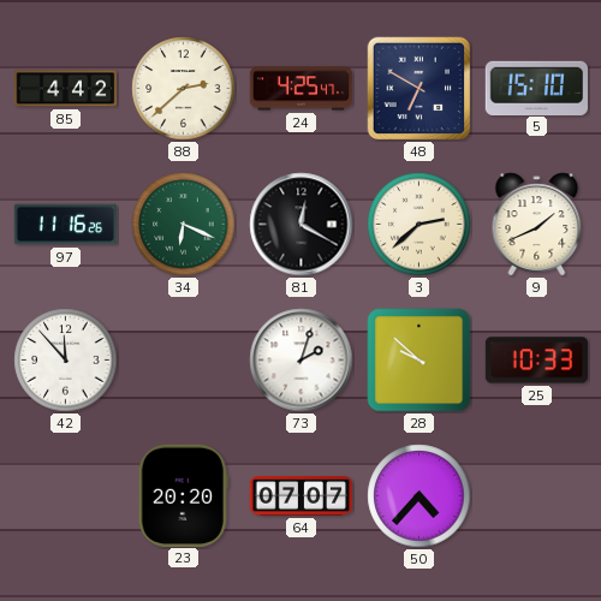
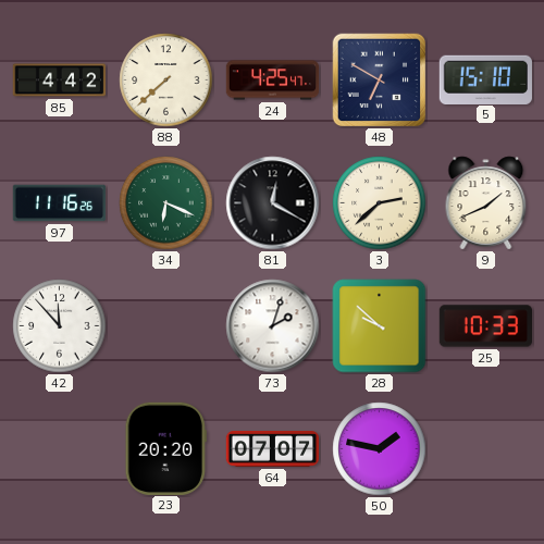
88: 2:38 -> 7:38
50: 4:37 -> 1:47
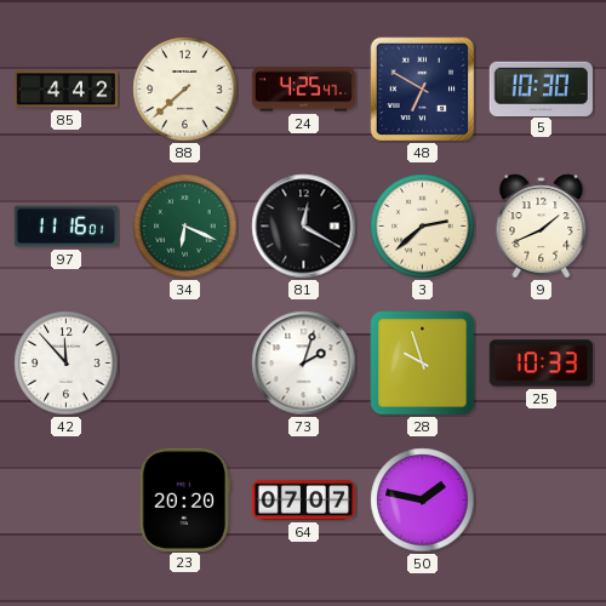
5: 15:10 -> 10:30
97: 11:16:26 -> 11:16:01
28: 9:52 -> 9:57
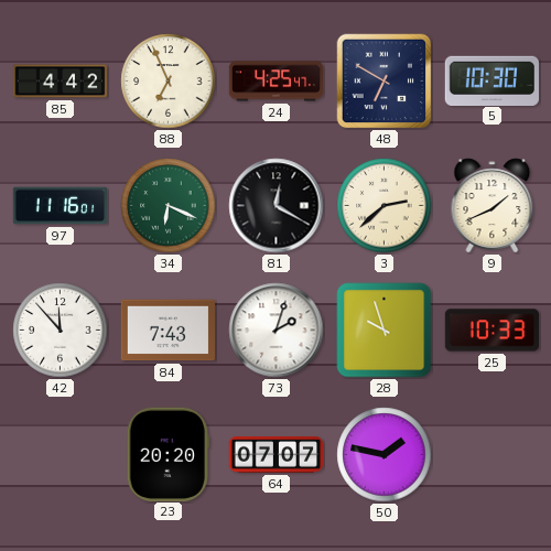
88: 7:38 -> 6:56
84: none -> 7:43
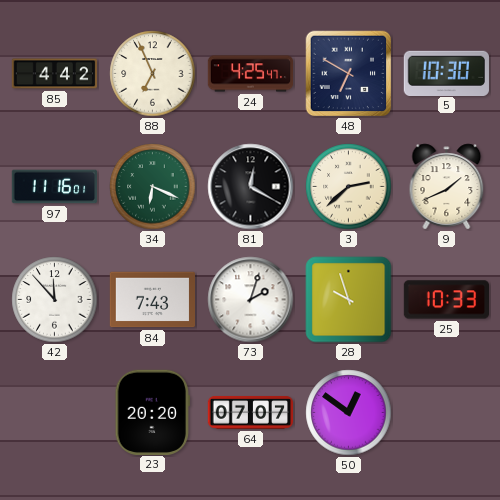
50: 1:47 -> 12:51
